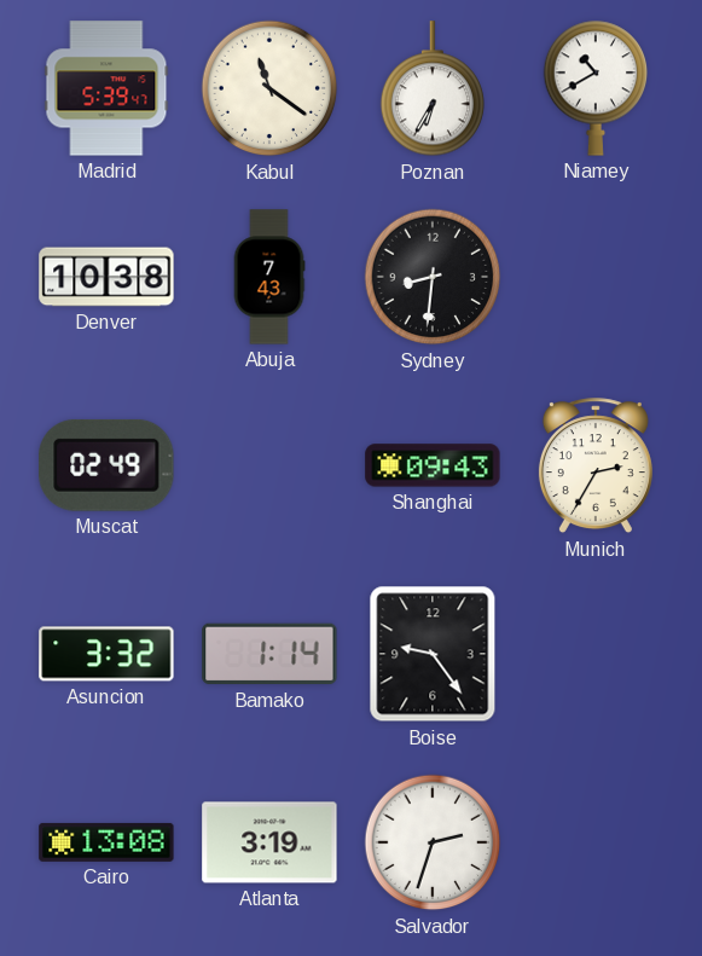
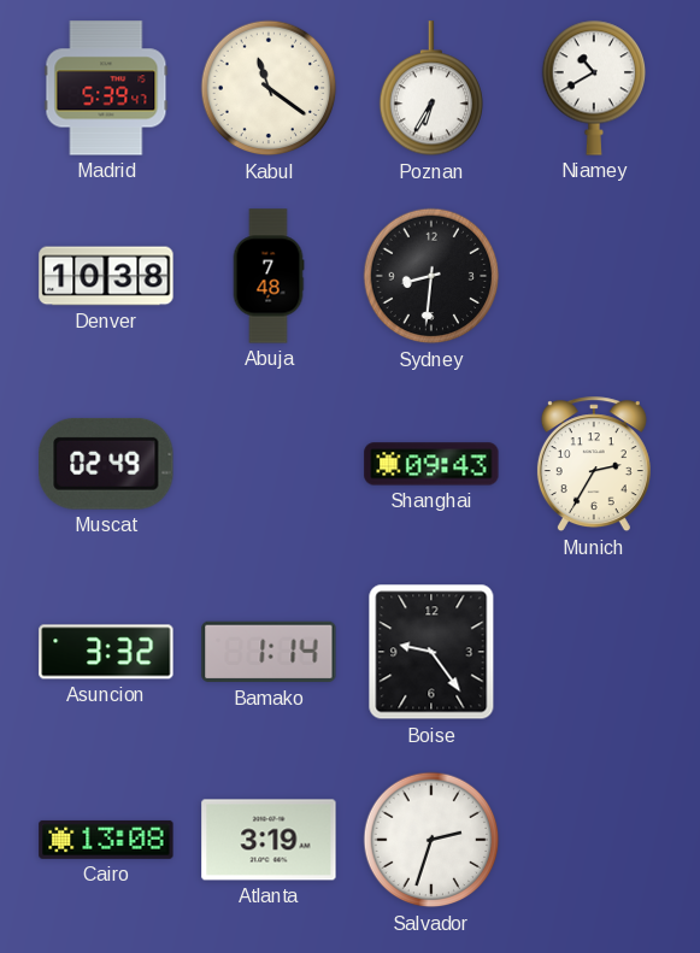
Abuja: 7:43 -> 7:48
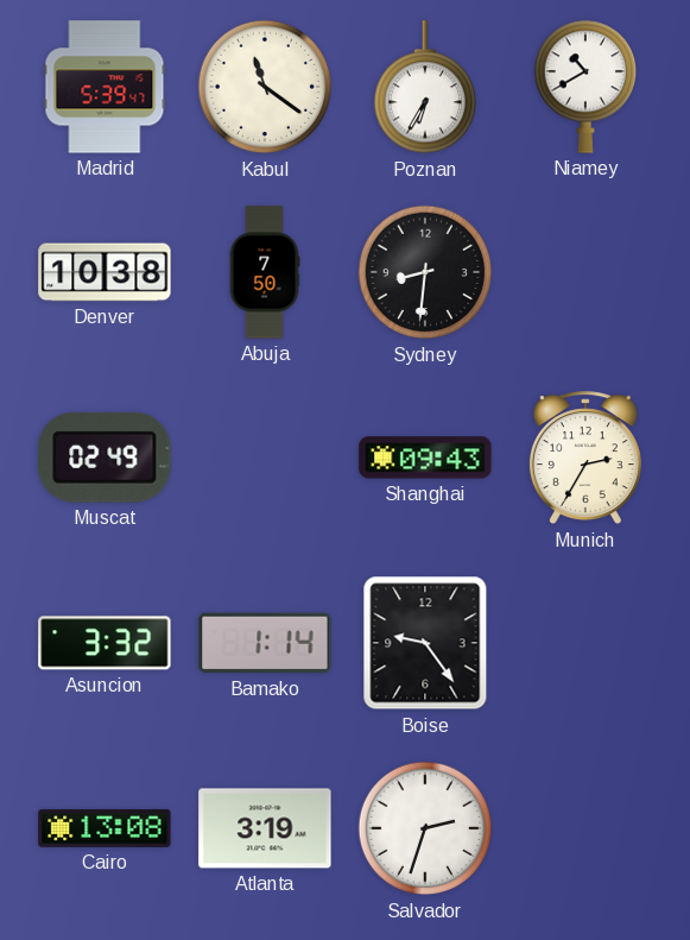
Abuja: 7:48 -> 7:50
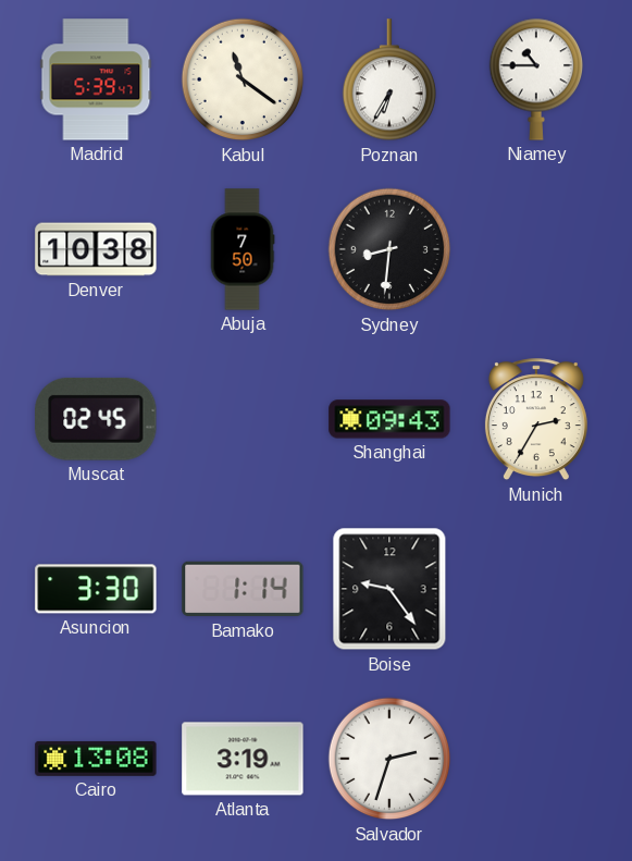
Niamey: 10:40 -> 10:45
Muscat: 02:49 -> 02:45
Asuncion: 3:32 -> 3:30
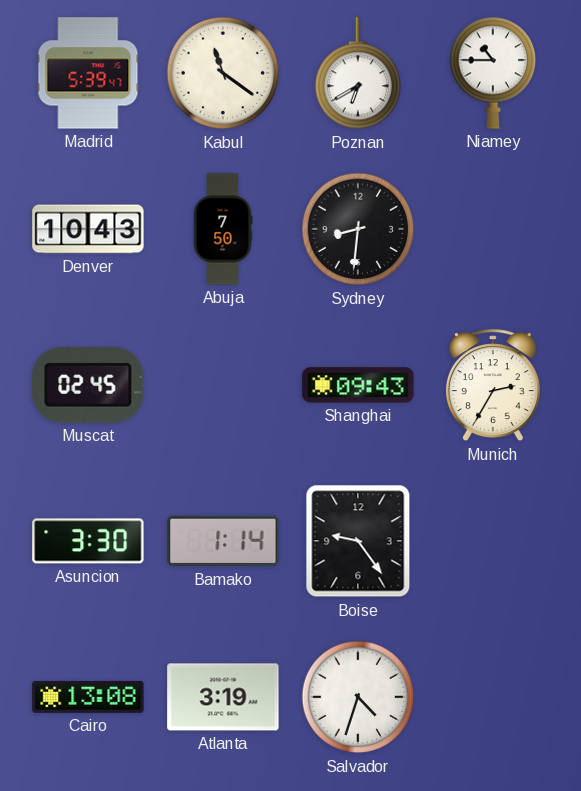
Poznan: 6:35 -> 6:40
Denver: 10:38 -> 10:43
Salvador: 2:33 -> 4:33
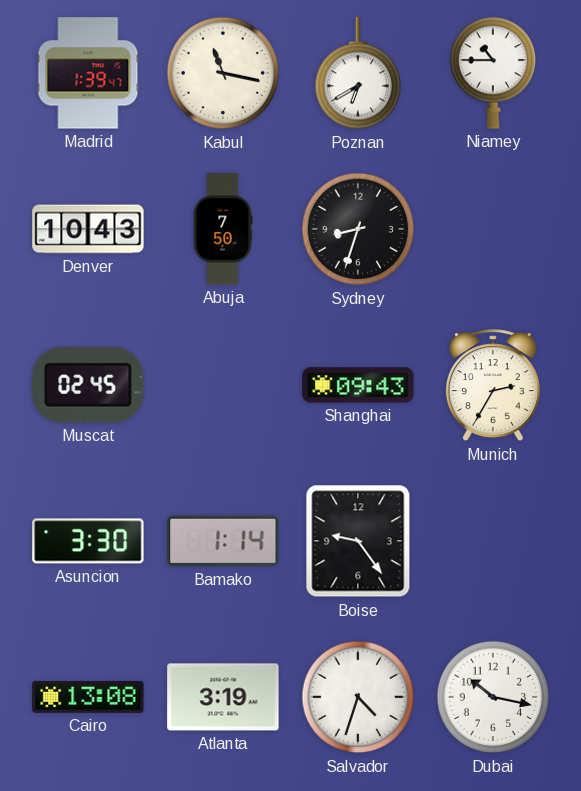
Madrid: 5:39 -> 1:39
Kabul: 11:21 -> 11:17
Sydney: 8:31 -> 8:33
Dubai: none -> 10:17
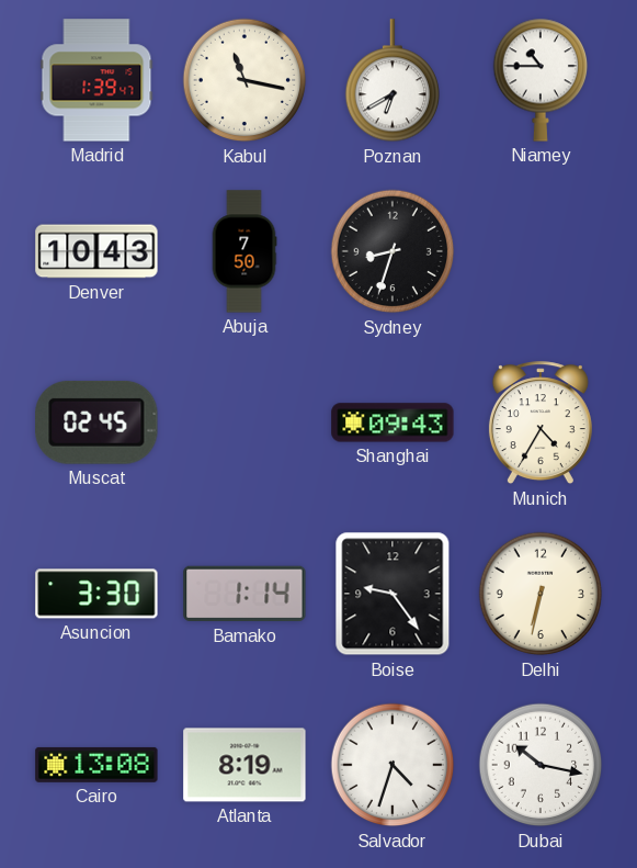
Munich: 2:35 -> 4:35
Delhi: none -> 6:32
Atlanta: 3:19 -> 8:19
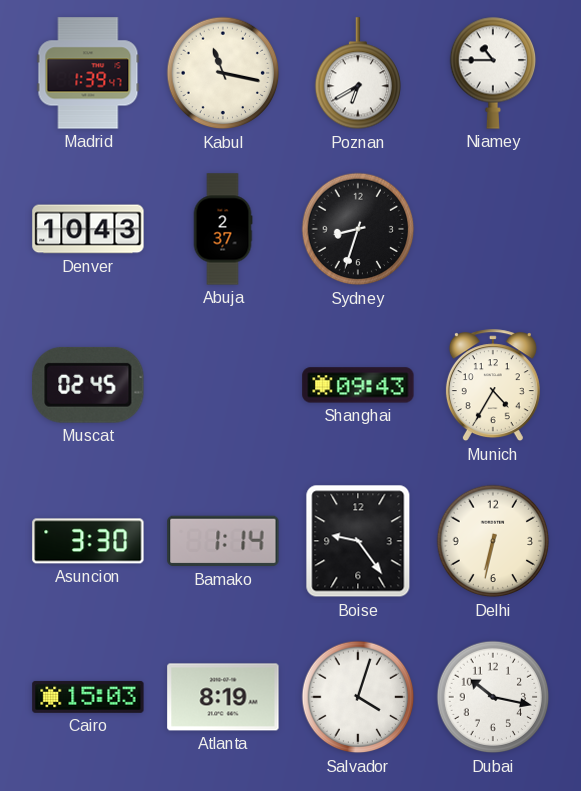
Abuja: 7:50 -> 2:37
Cairo: 13:08 -> 15:03
Salvador: 4:33 -> 4:03
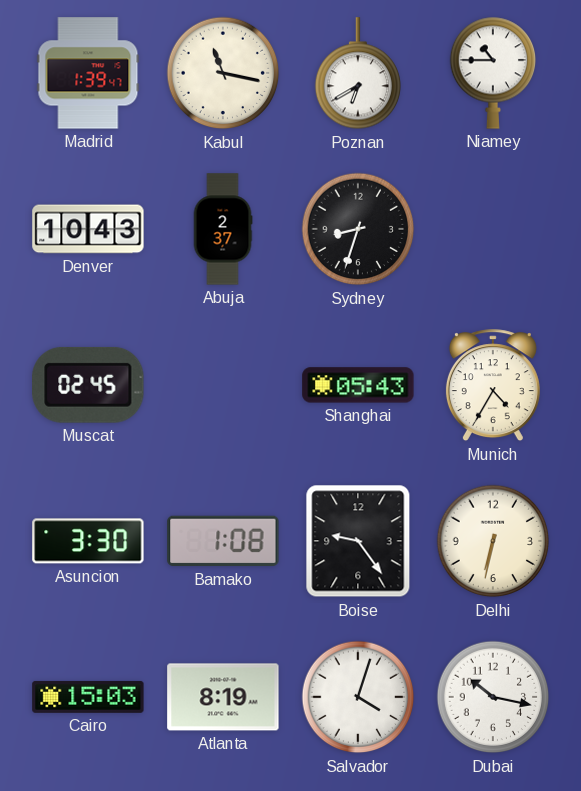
Shanghai: 09:43 -> 05:43
Bamako: 1:14 -> 1:08
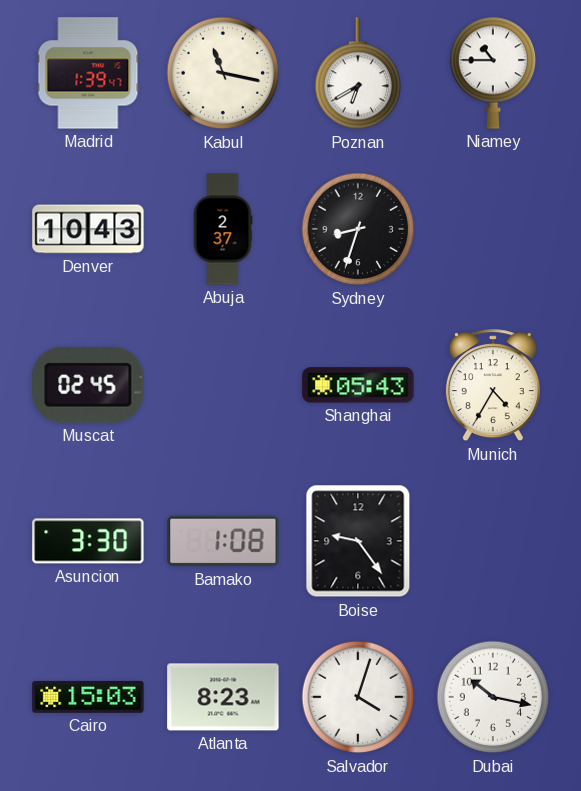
Delhi: 6:32 -> none
Atlanta: 8:19 -> 8:23
